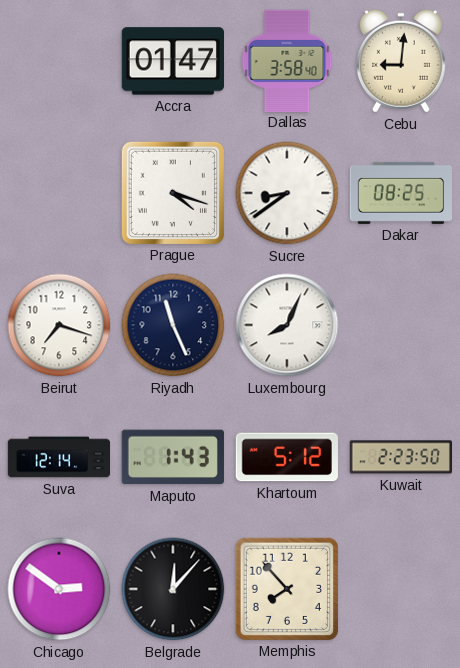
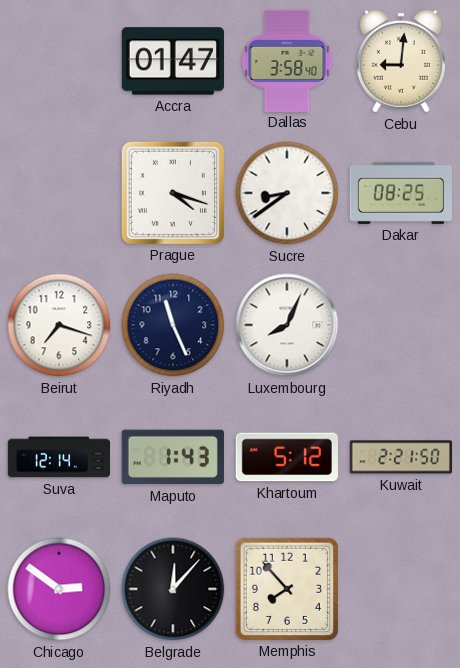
Kuwait: 2:23 -> 2:21
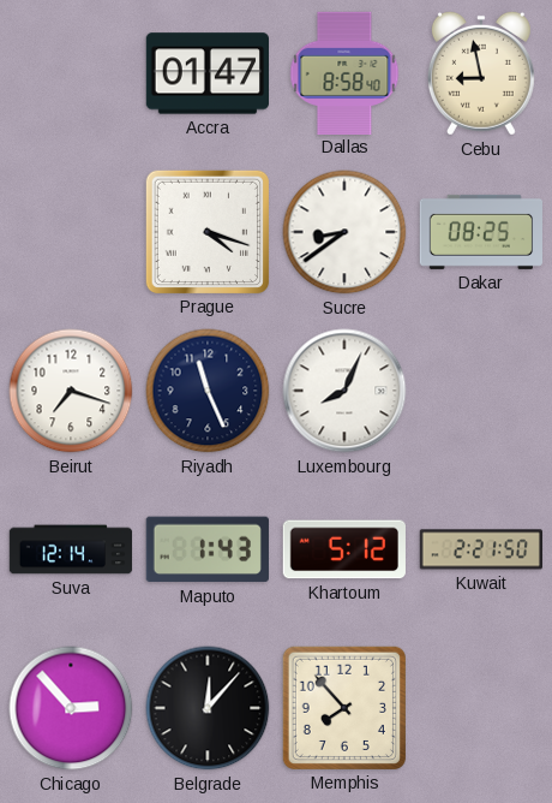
Dallas: 3:58 -> 8:58
Cebu: 9:01 -> 8:58
Chicago: 2:51 -> 2:53
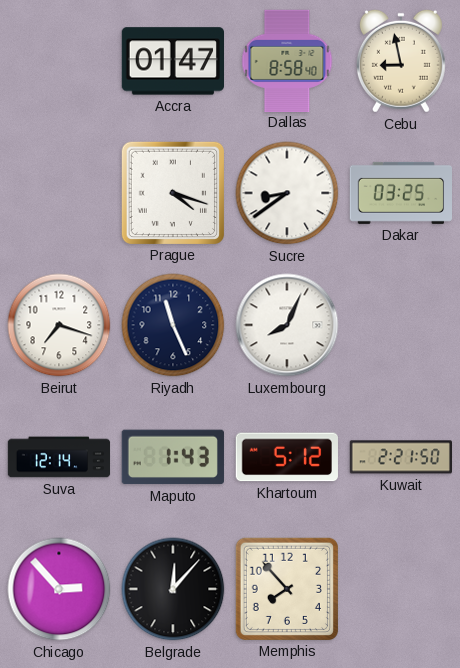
Dakar: 08:25 -> 03:25
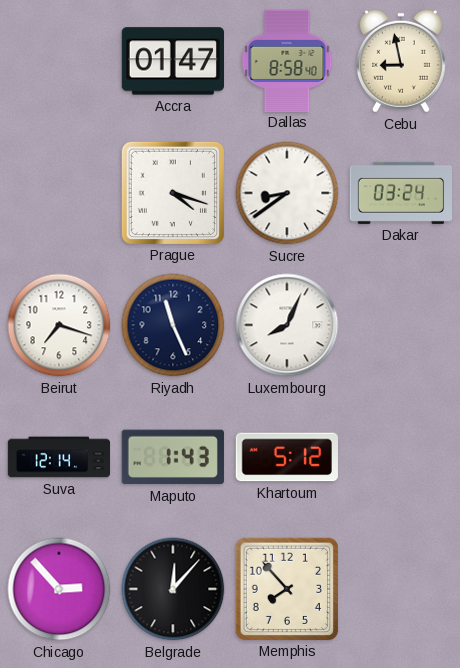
Dakar: 03:25 -> 03:24
Kuwait: 2:21 -> none
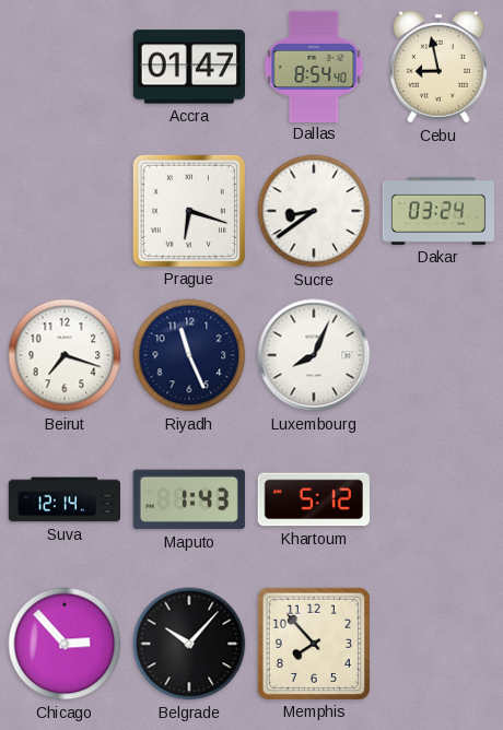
Dallas: 8:58 -> 8:54
Prague: 4:18 -> 6:18
Belgrade: 12:07 -> 10:07
